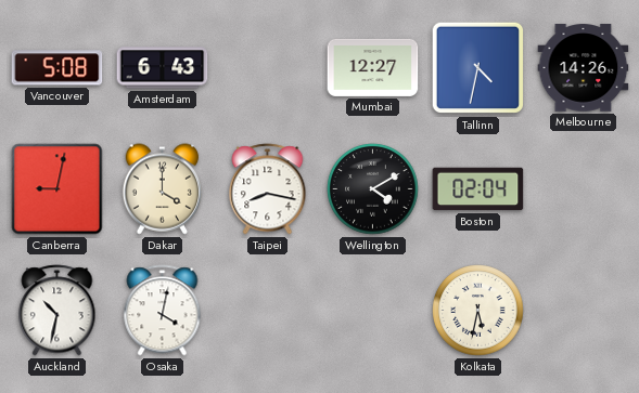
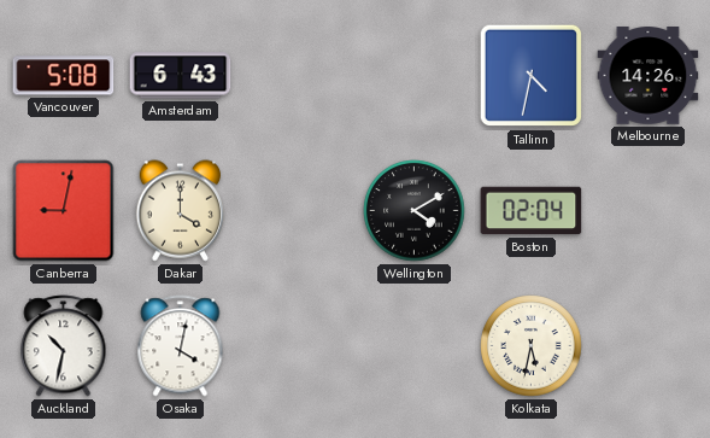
Mumbai: 12:27 -> none
Taipei: 8:17 -> none
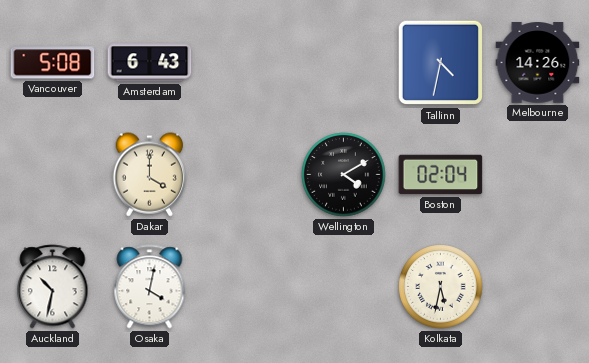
Canberra: 9:02 -> none
